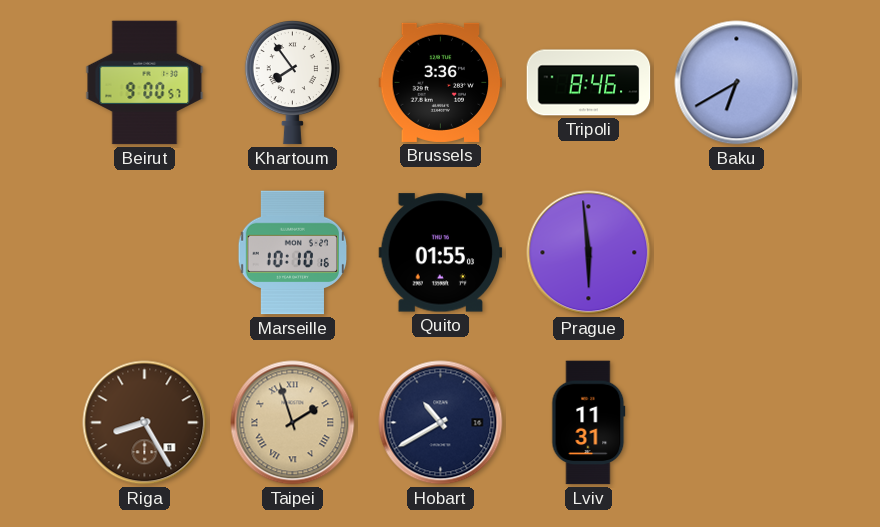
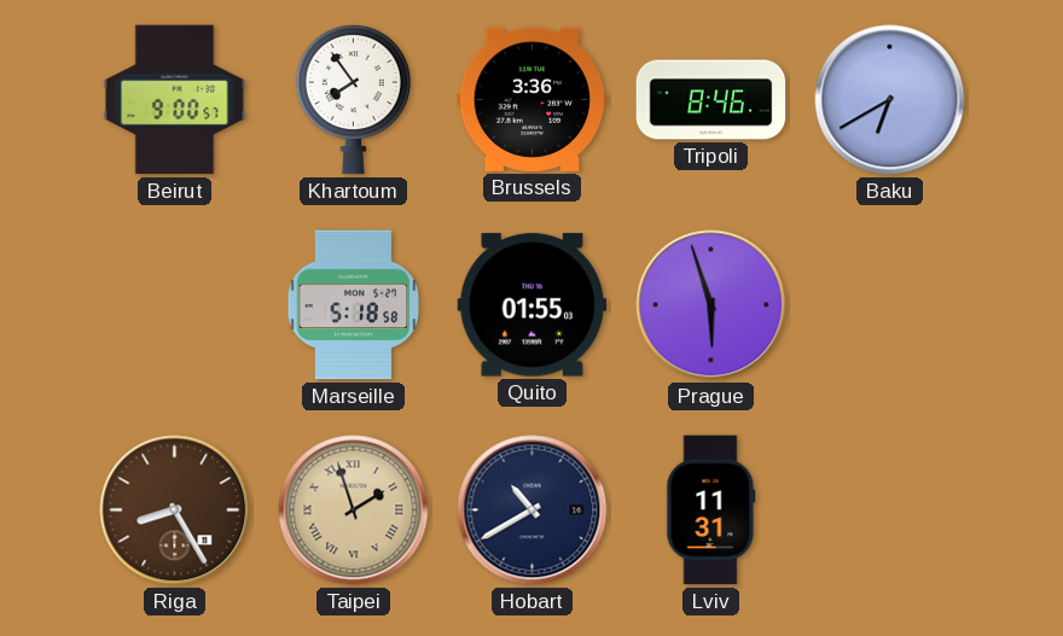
Marseille: 10:10 -> 5:18
Prague: 5:59 -> 5:57
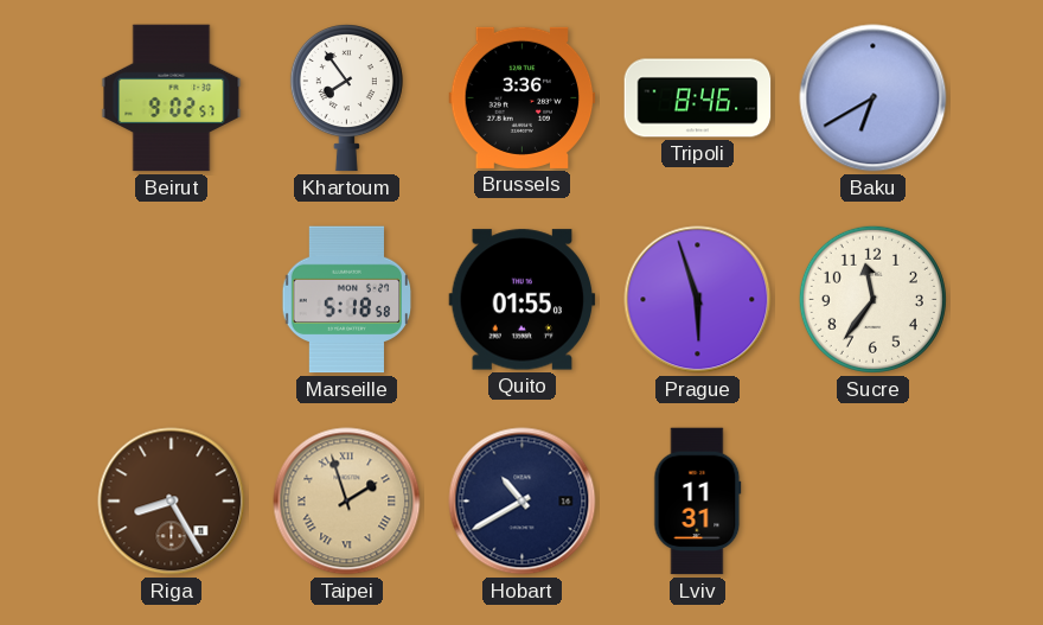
Beirut: 9:00 -> 9:02
Sucre: none -> 11:36
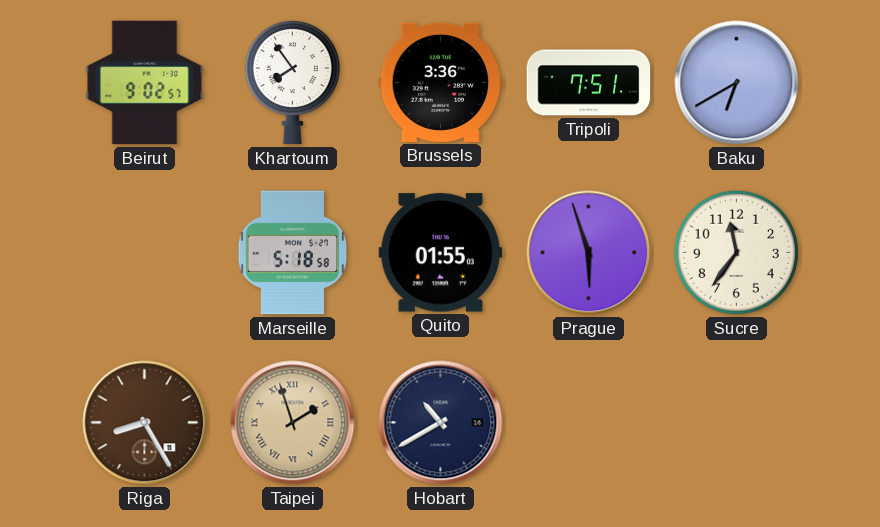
Tripoli: 8:46 -> 7:51
Lviv: 11:31 -> none
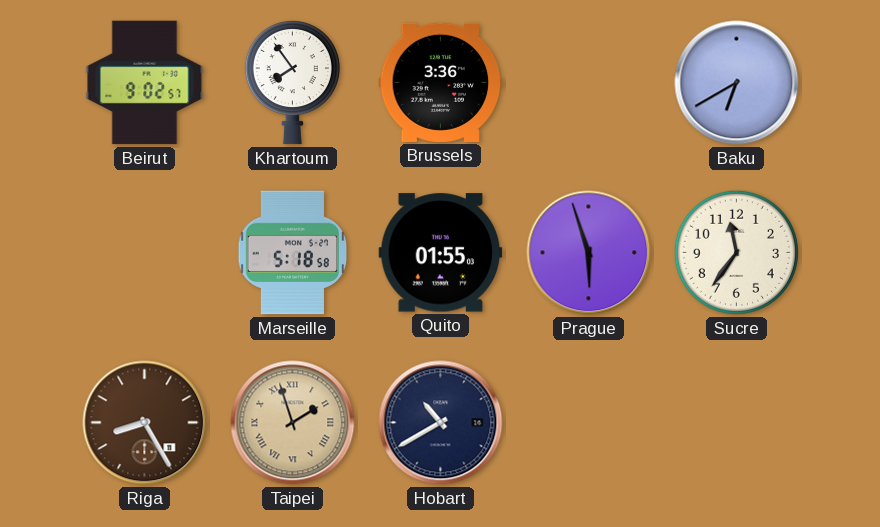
Tripoli: 7:51 -> none
